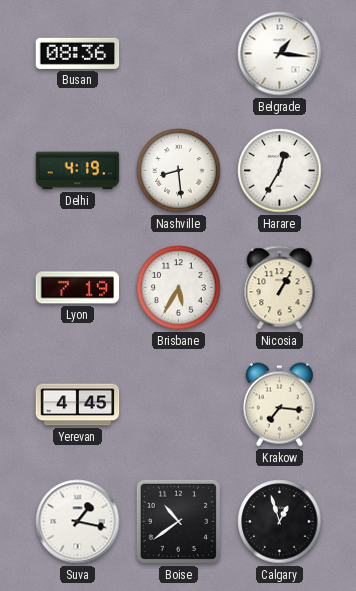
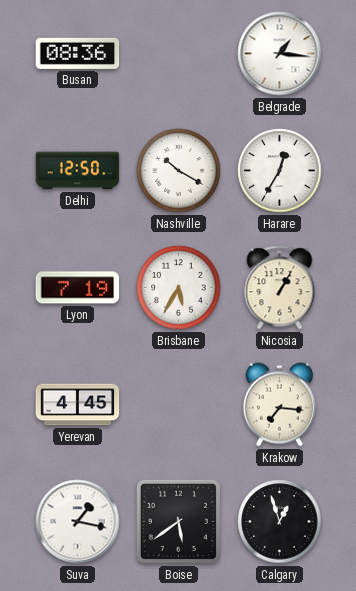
Delhi: 4:19 -> 12:50
Nashville: 8:29 -> 10:20
Boise: 10:39 -> 5:39
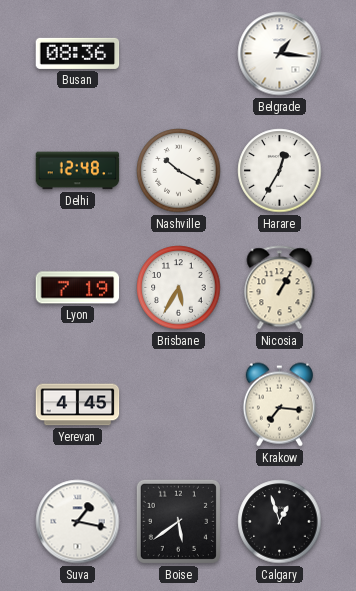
Delhi: 12:50 -> 12:48
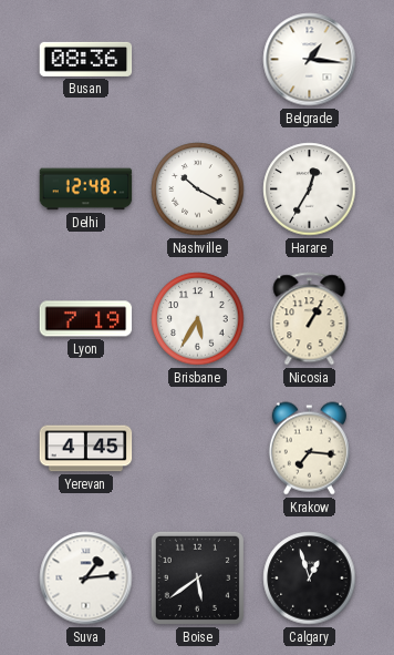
Suva: 1:17 -> 1:14
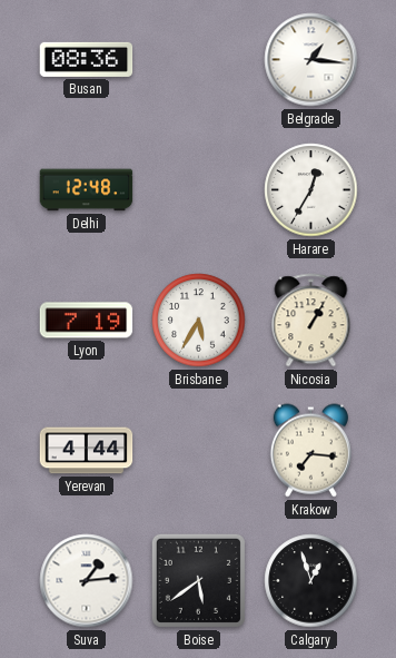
Nashville: 10:20 -> none
Yerevan: 4:45 -> 4:44
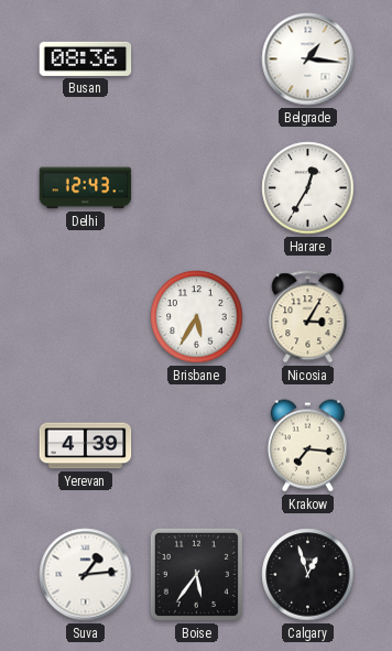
Delhi: 12:48 -> 12:43
Lyon: 7:19 -> none
Nicosia: 1:05 -> 3:05
Yerevan: 4:44 -> 4:39
Boise: 5:39 -> 5:36
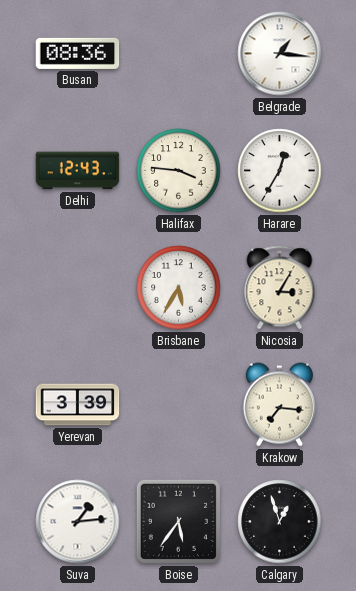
Halifax: none -> 3:46
Yerevan: 4:39 -> 3:39
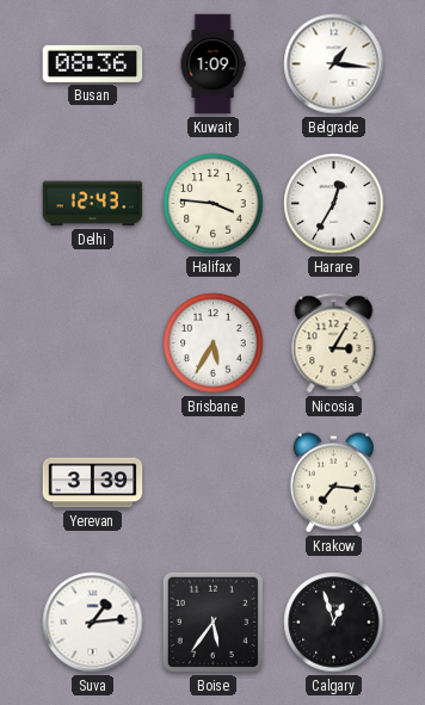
Kuwait: none -> 1:09
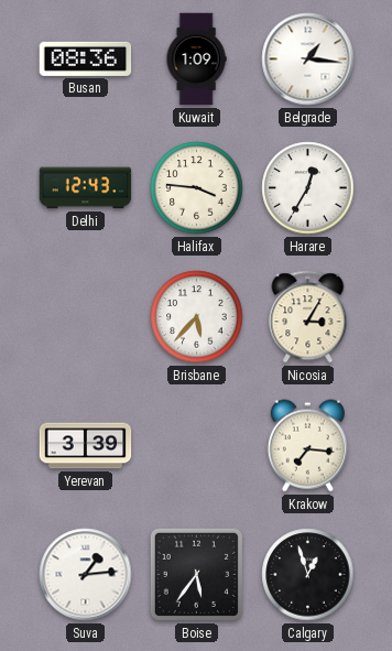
Brisbane: 5:35 -> 5:37
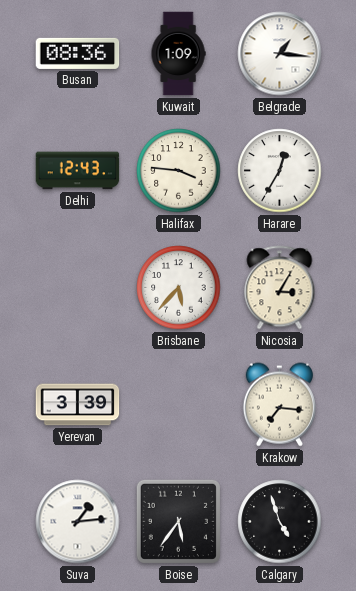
Calgary: 12:57 -> 4:57
